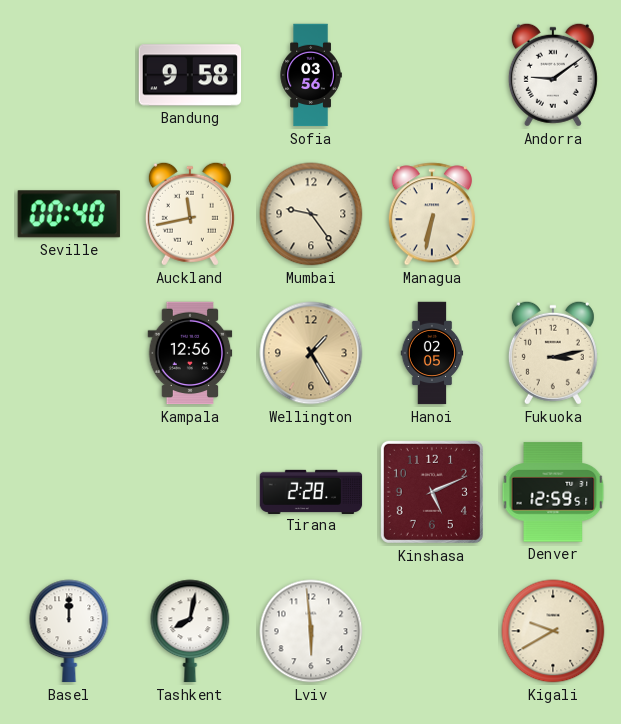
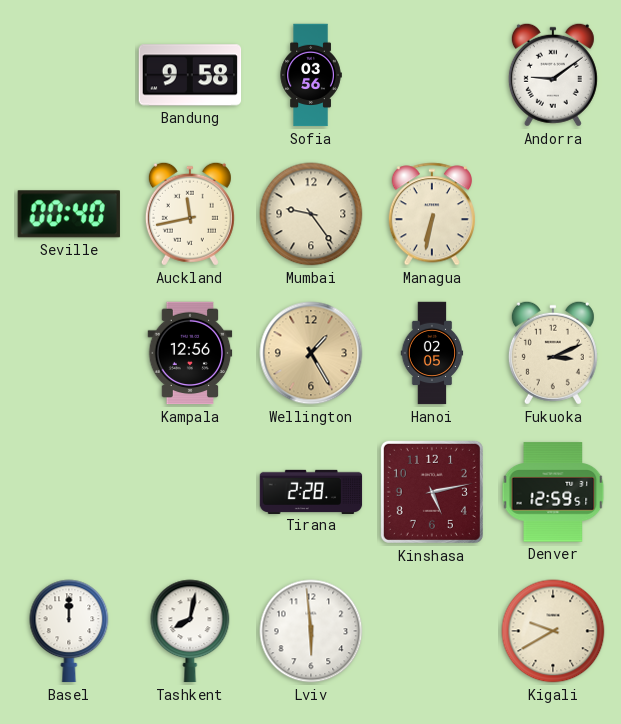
Fukuoka: 3:13 -> 3:11
Kinshasa: 5:11 -> 5:13
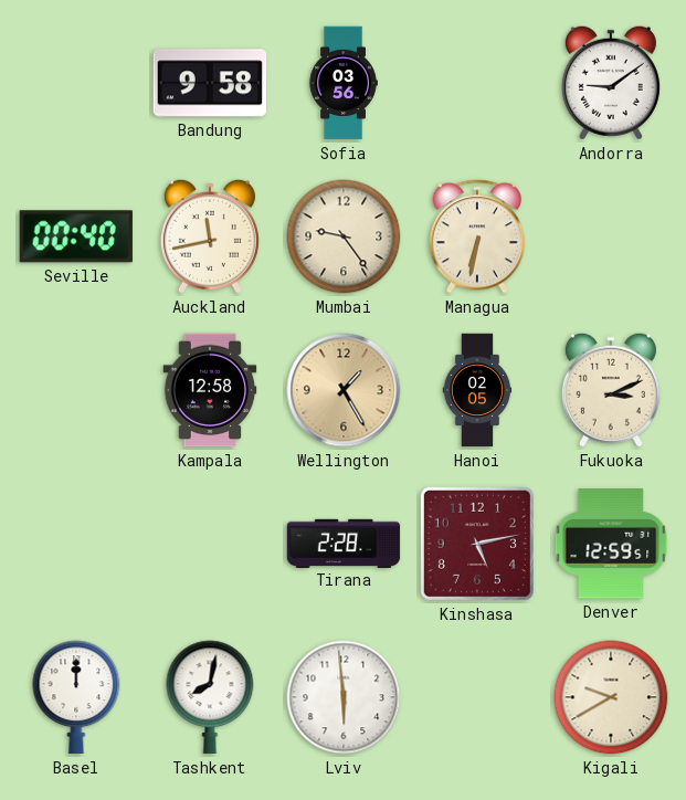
Kampala: 12:56 -> 12:58
